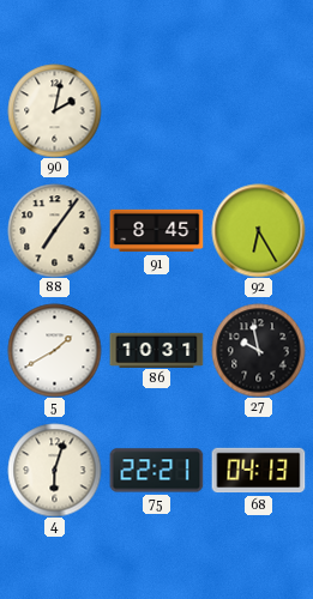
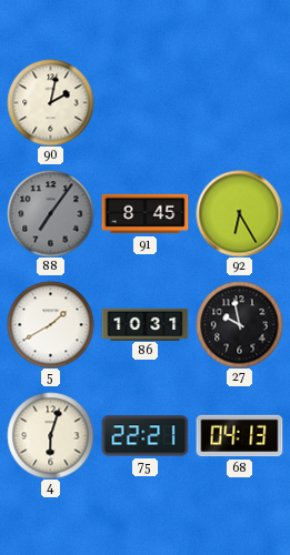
88 dial: cream -> grey
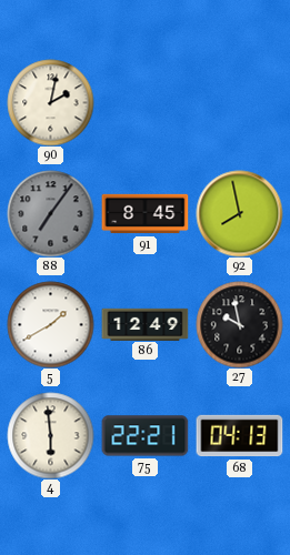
92: 6:25 -> 7:58
86: 10:31 -> 12:49
4: 6:03 -> 5:59
